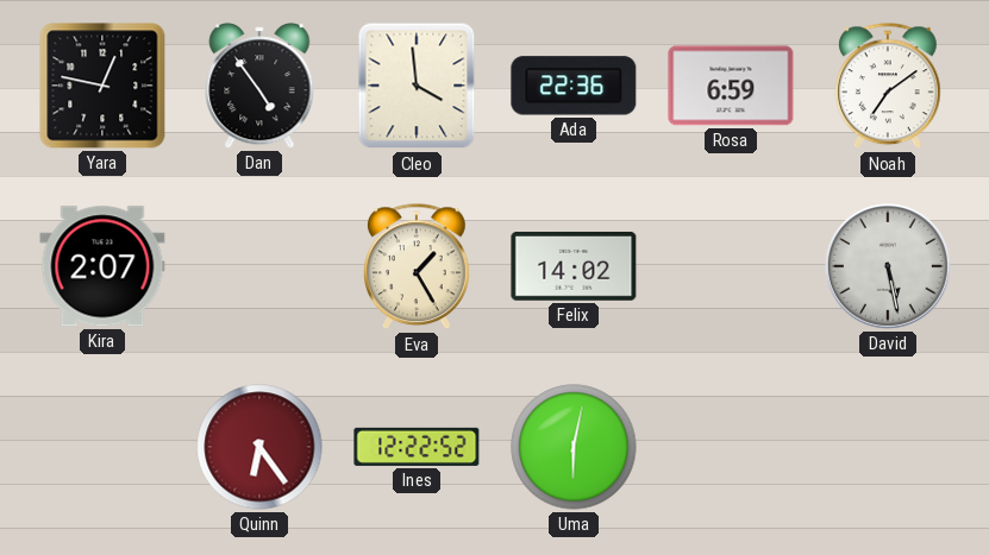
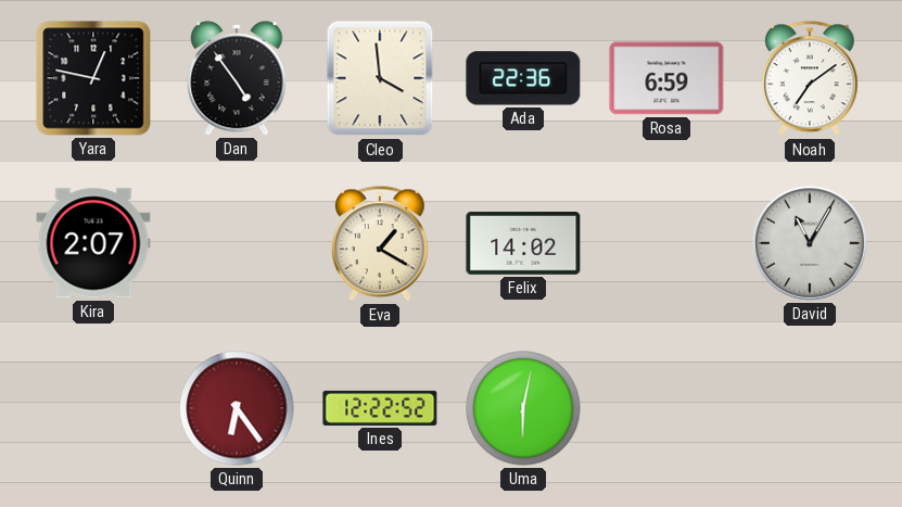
Eva: 1:25 -> 1:20
David: 5:28 -> 11:05
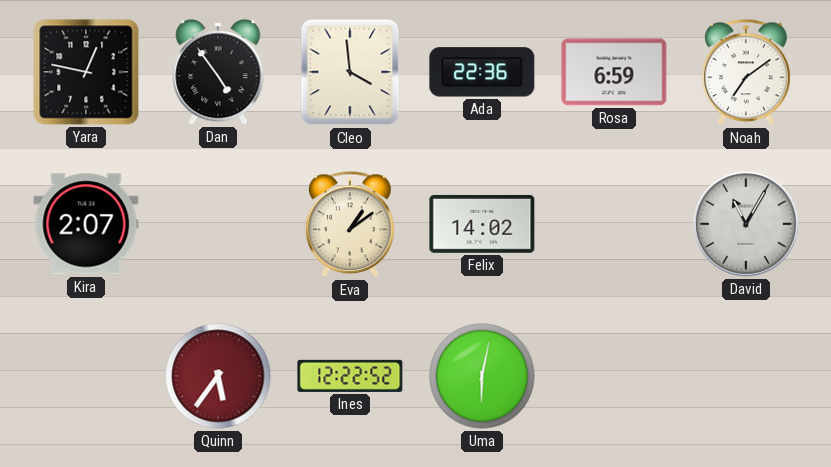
Eva: 1:20 -> 1:09
Quinn: 6:24 -> 5:36
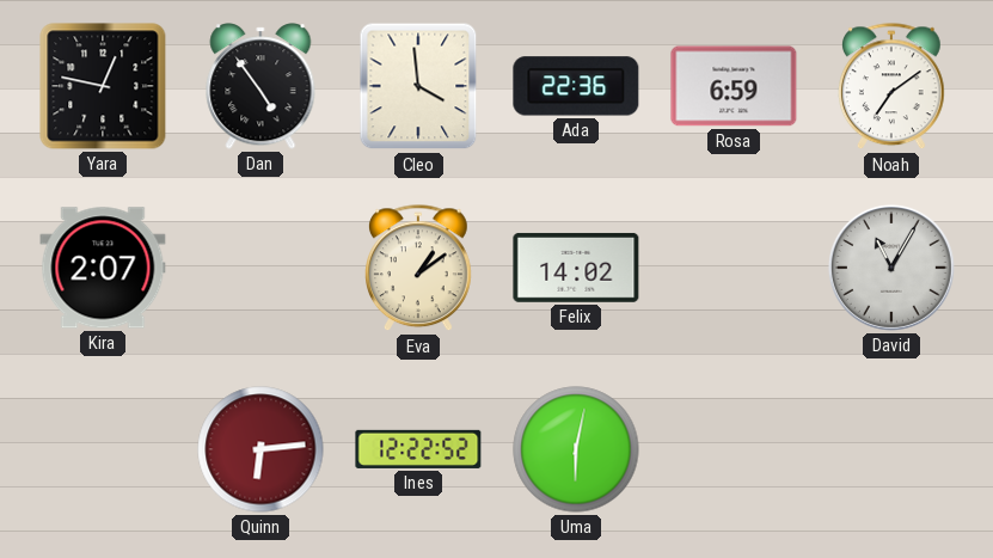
Quinn: 5:36 -> 6:14
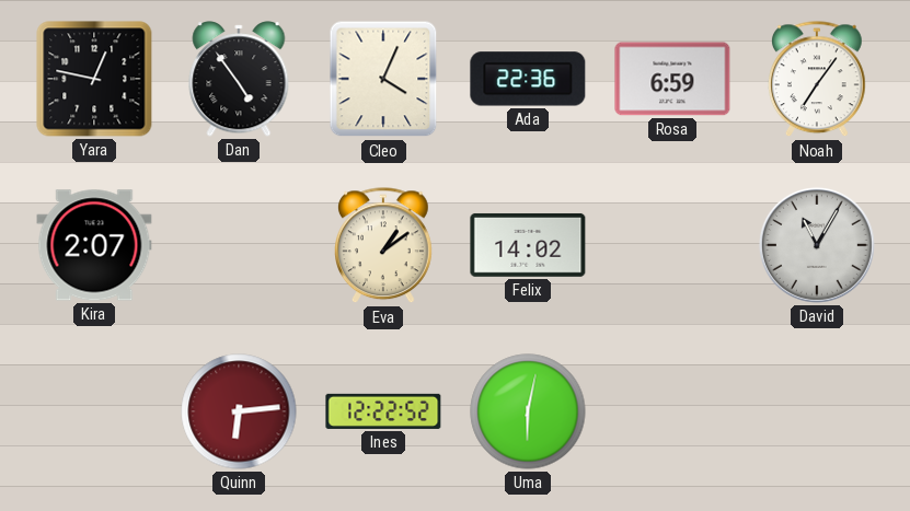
Cleo: 3:59 -> 4:04
Noah: 7:09 -> 7:06
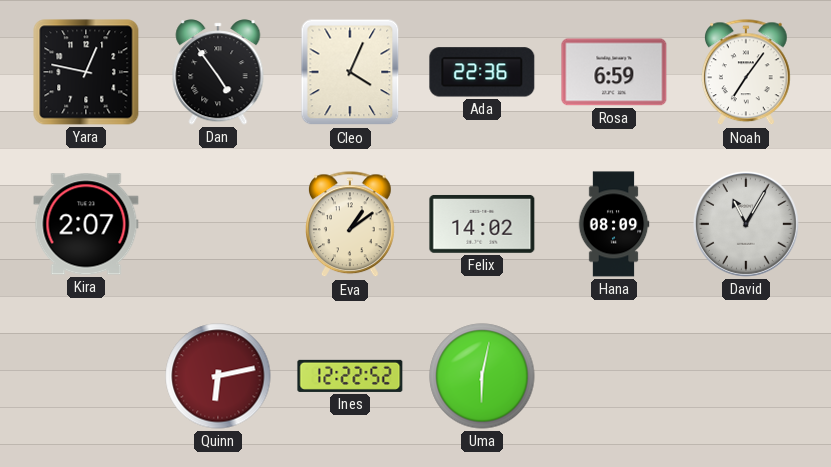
Hana: none -> 08:09
Quinn: 6:14 -> 6:13
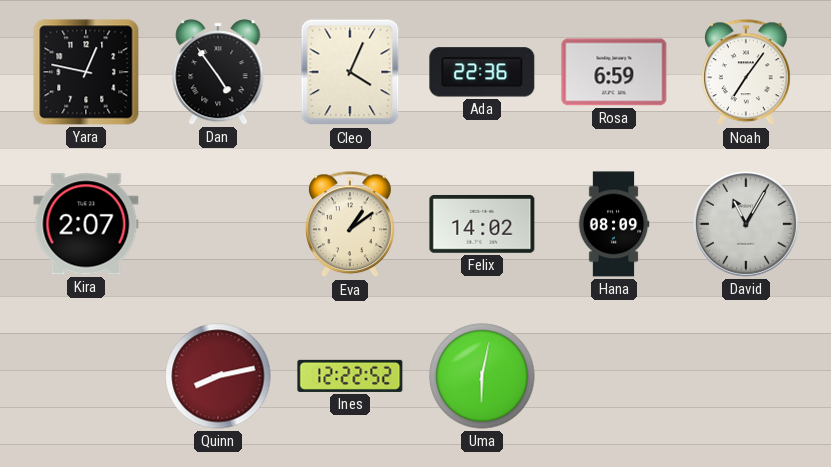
Quinn: 6:13 -> 8:13
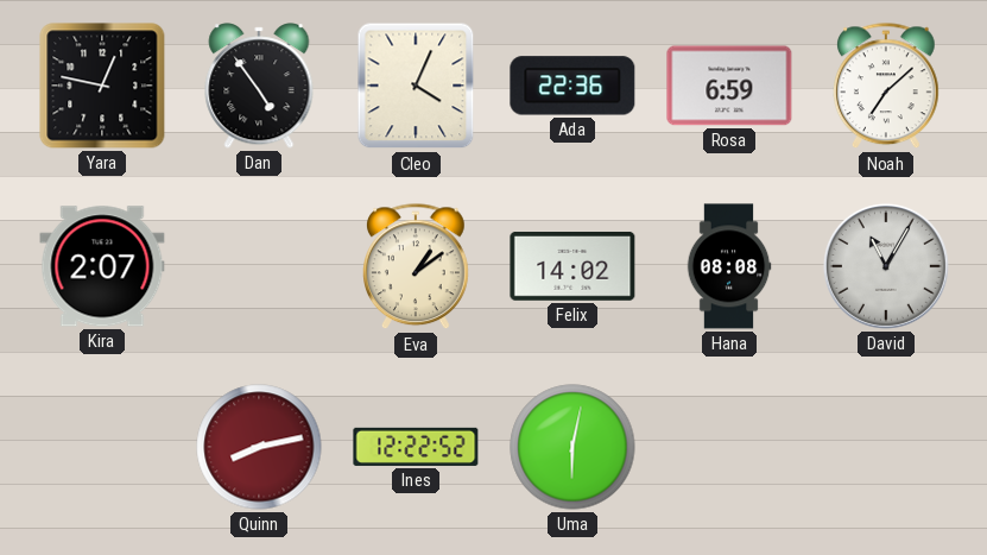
Noah: 7:06 -> 7:08
Hana: 08:09 -> 08:08
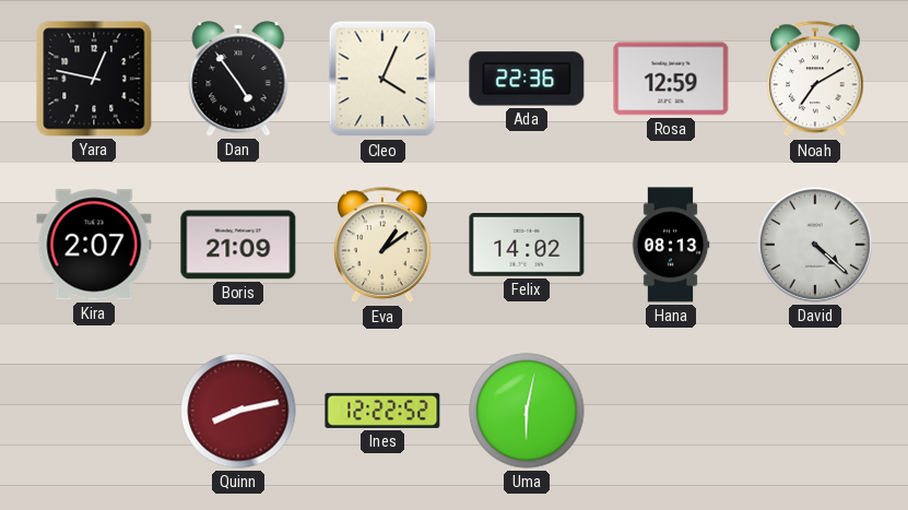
Rosa: 6:59 -> 12:59
Noah: 7:08 -> 7:10
Boris: none -> 21:09
Hana: 08:08 -> 08:13
David: 11:05 -> 4:22
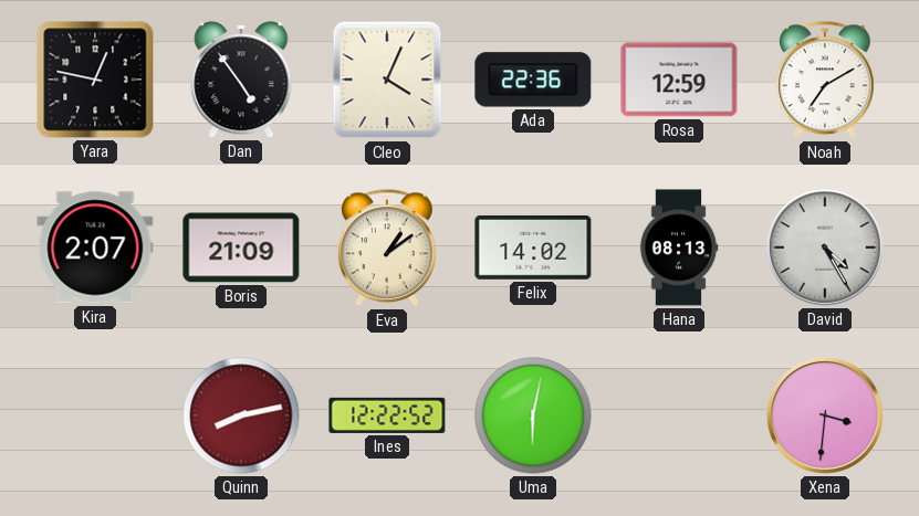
David: 4:22 -> 4:25
Xena: none -> 3:31
